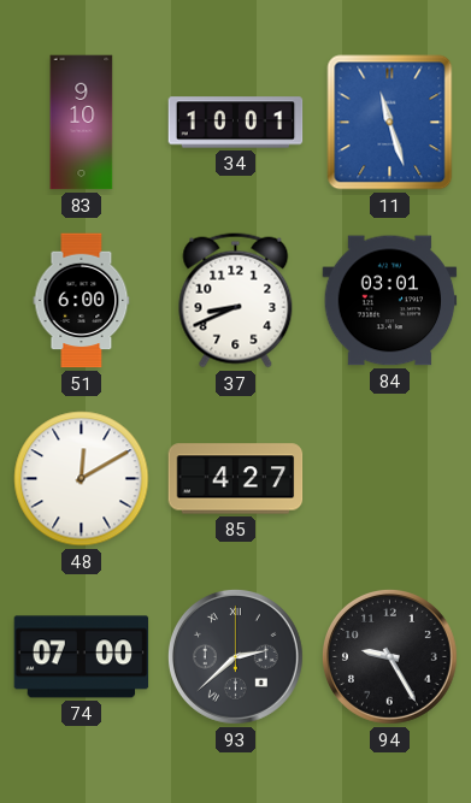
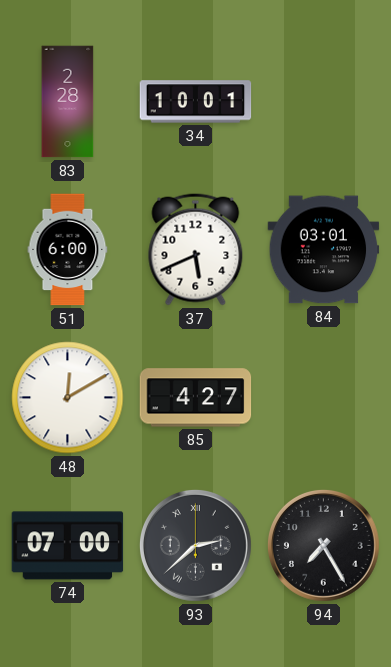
83: 9:10 -> 2:28
11: 11:27 -> none
37: 8:41 -> 5:41
94: 9:25 -> 7:25
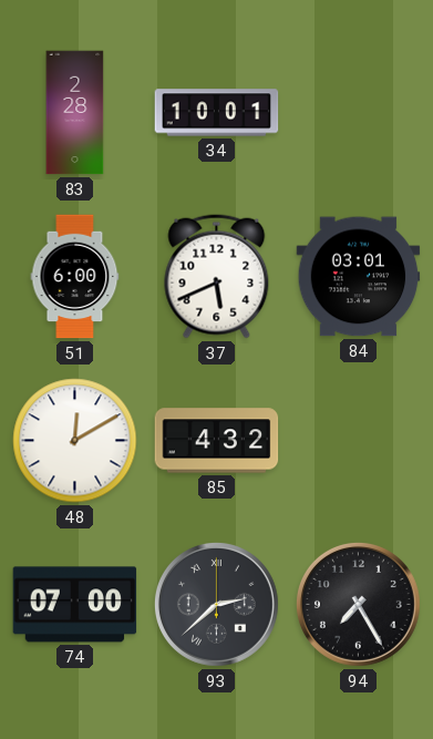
85: 4:27 -> 4:32
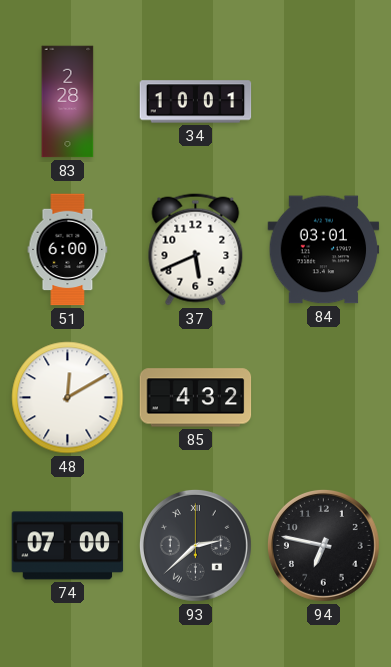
94: 7:25 -> 6:47
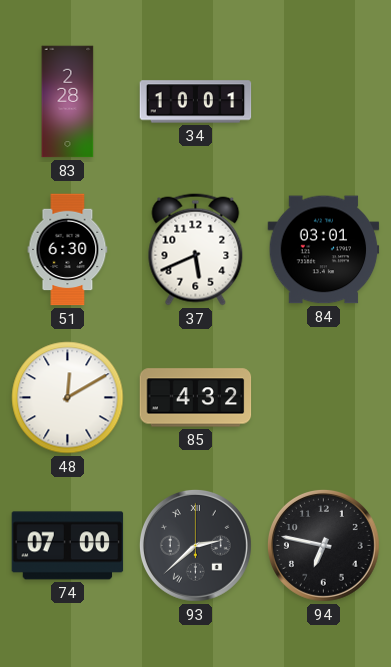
51: 6:00 -> 6:30
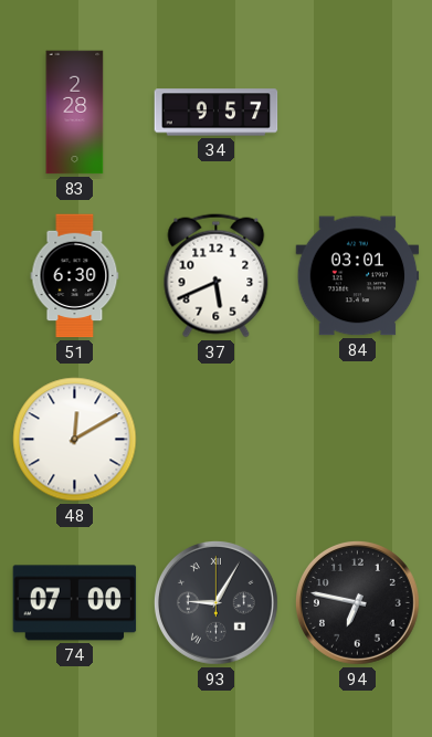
34: 10:01 -> 9:57
85: 4:32 -> none
93: 2:38 -> 9:05
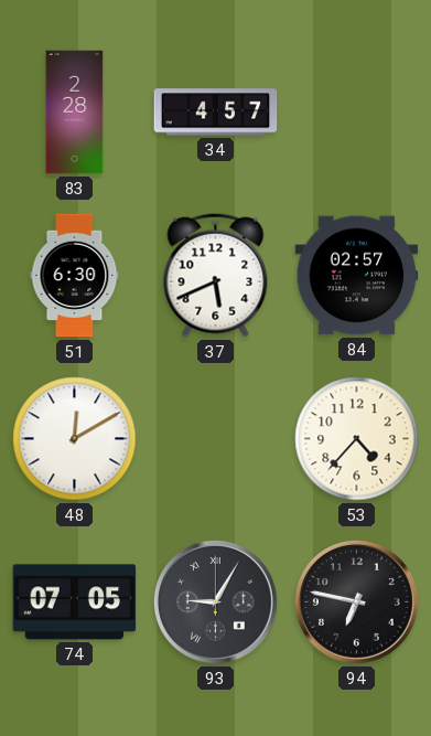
34: 9:57 -> 4:57
84: 03:01 -> 02:57
53: none -> 4:37
74: 07:00 -> 07:05
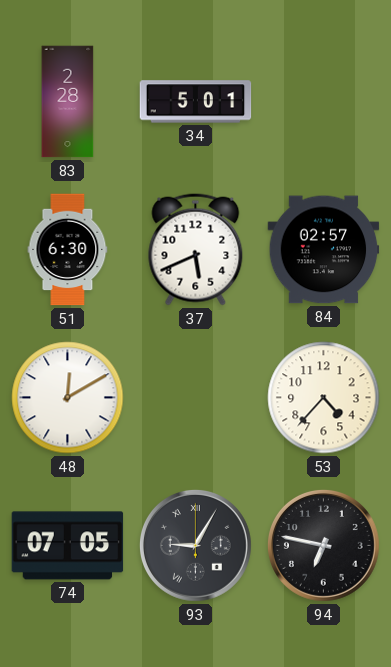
34: 4:57 -> 5:01
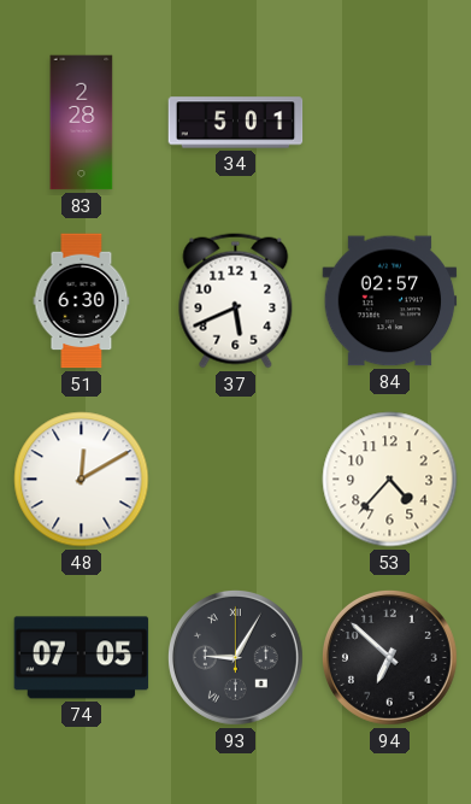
94: 6:47 -> 6:52
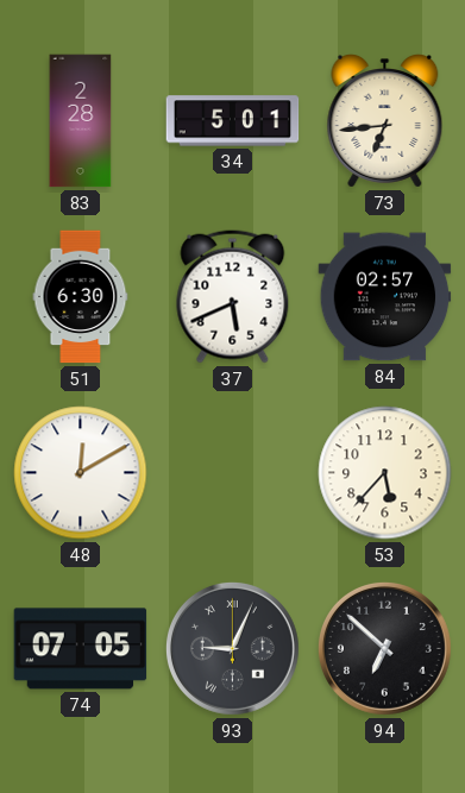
73: none -> 6:44
53: 4:37 -> 5:37
93: 9:05 -> 9:04
